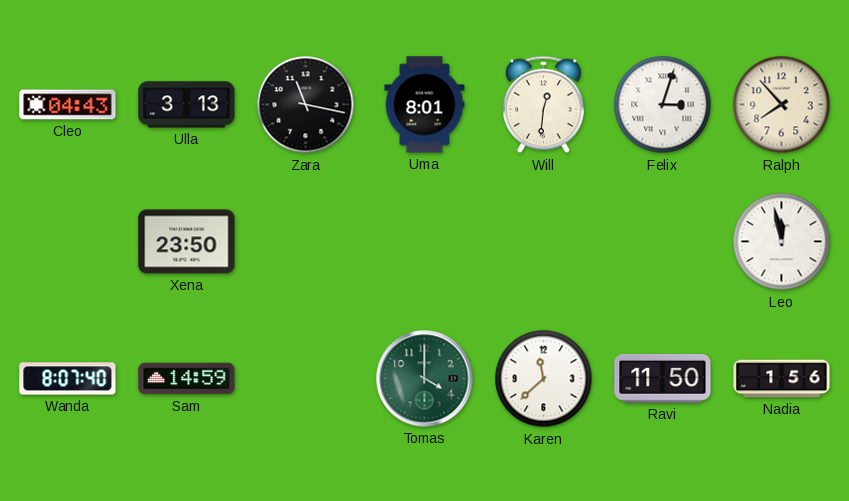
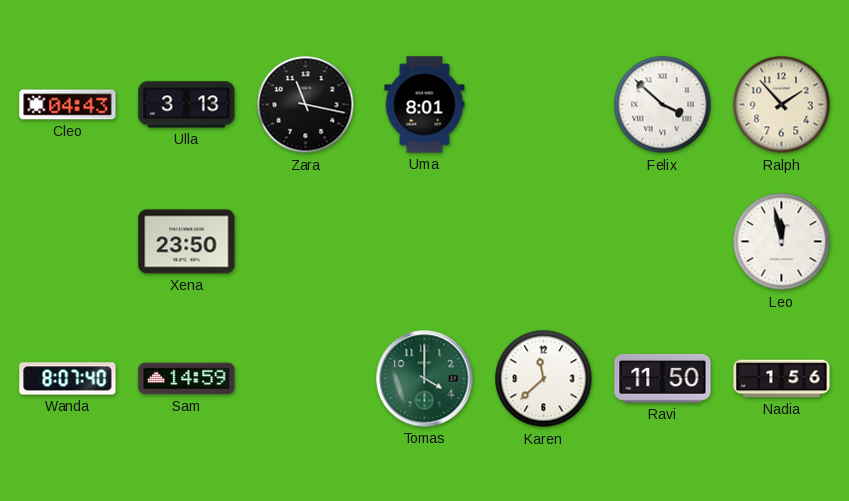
Will: 12:31 -> none
Felix: 3:03 -> 3:52
Ralph: 7:53 -> 1:53
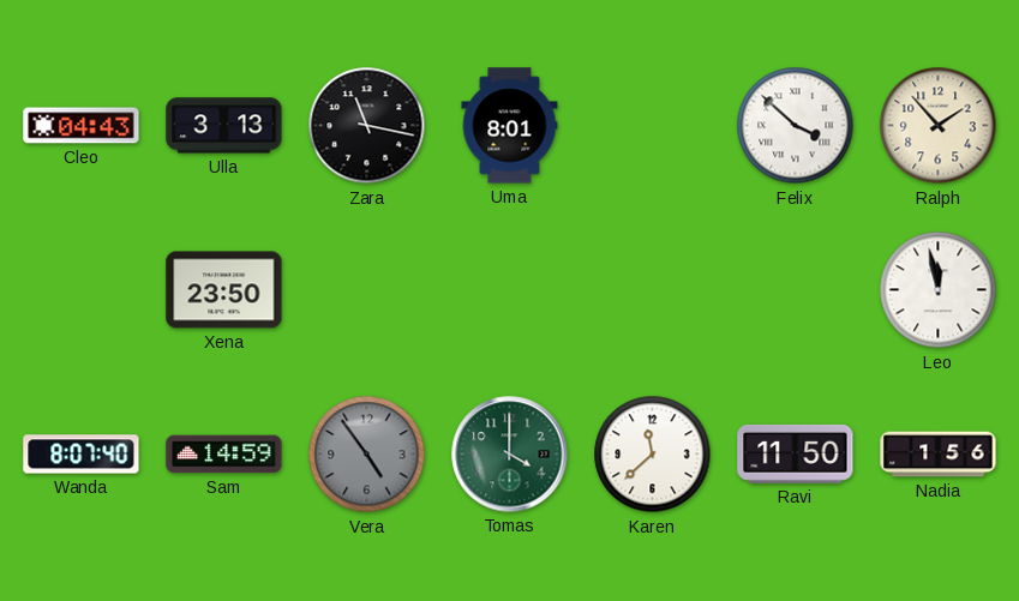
Vera: none -> 4:54
